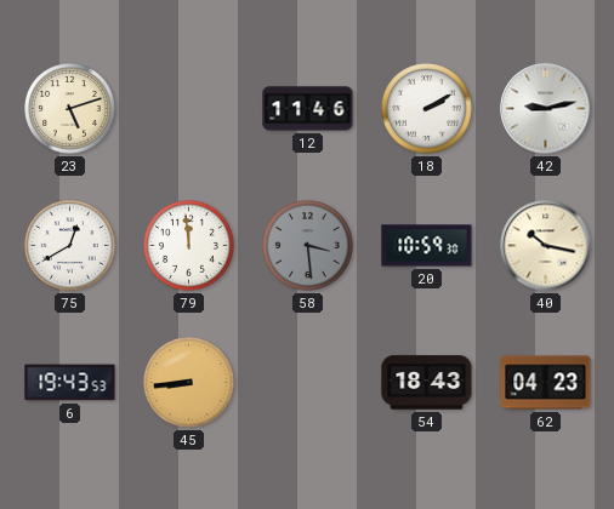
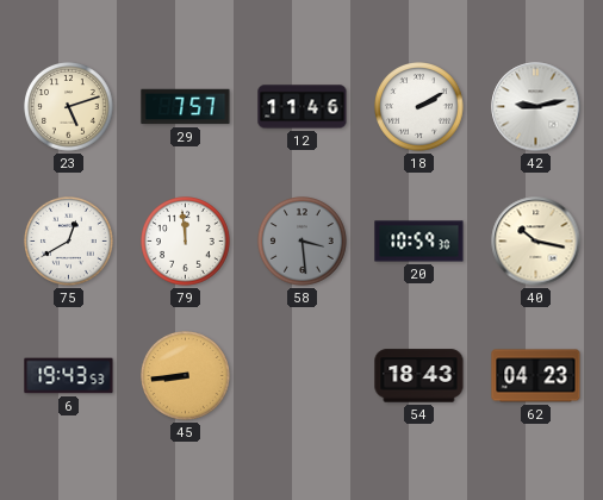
29: none -> 7:57
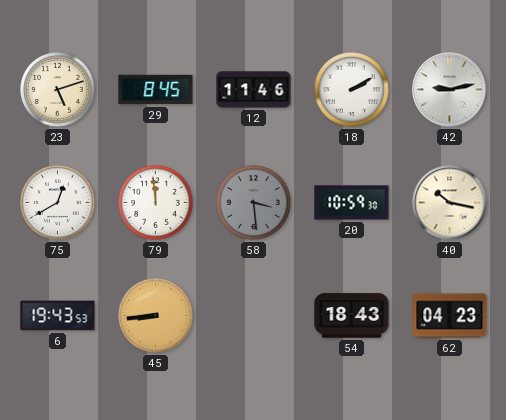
29: 7:57 -> 8:45
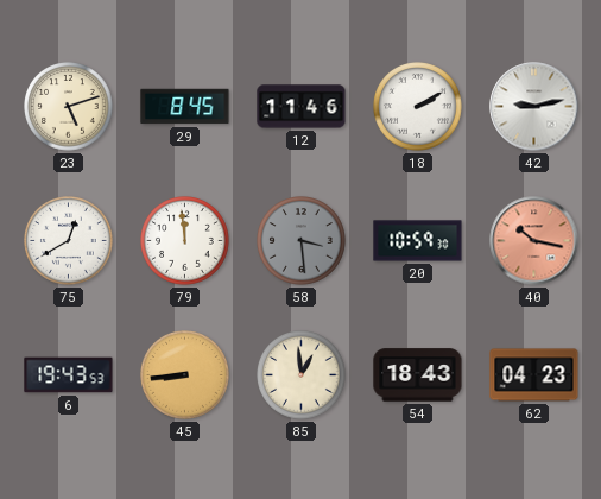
40 dial: cream -> salmon
85: none -> 12:59
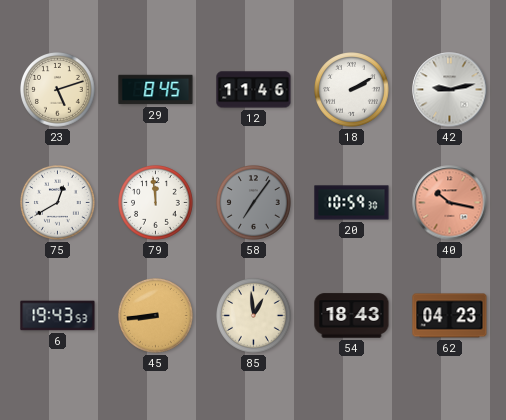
58: 3:29 -> 7:06
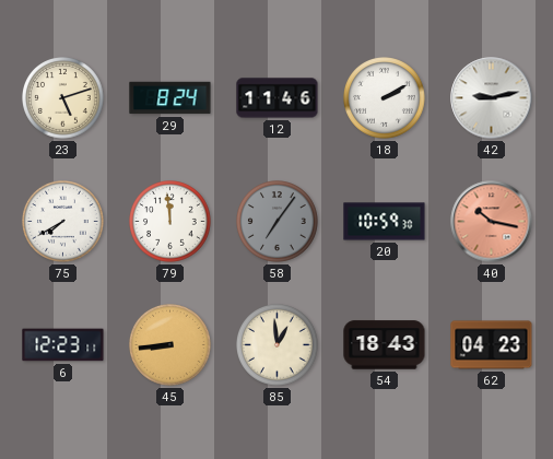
29: 8:45 -> 8:24
75: 12:40 -> 7:40
6: 19:43 -> 12:23
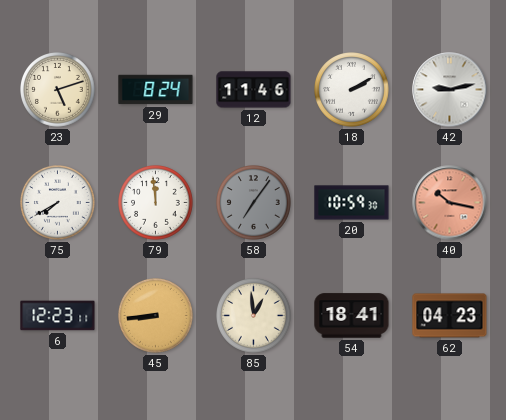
54: 18:43 -> 18:41
